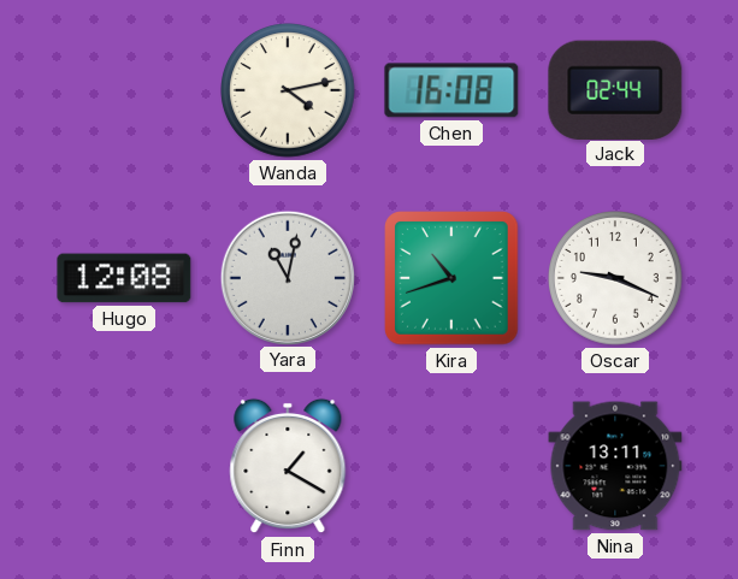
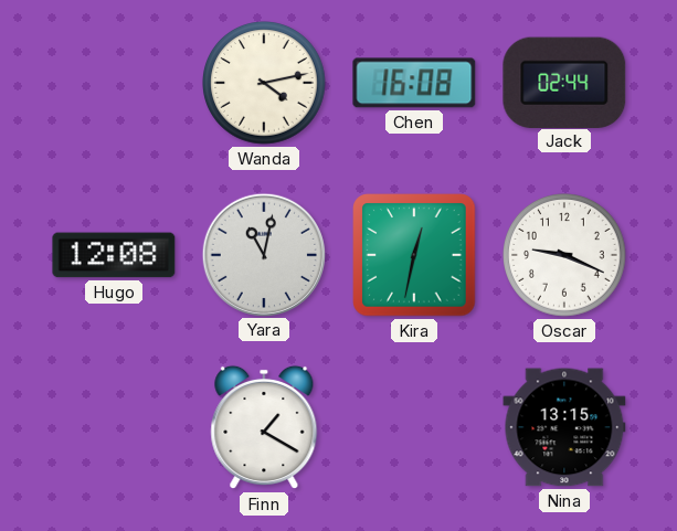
Kira: 10:42 -> 12:32
Nina: 13:11 -> 13:15
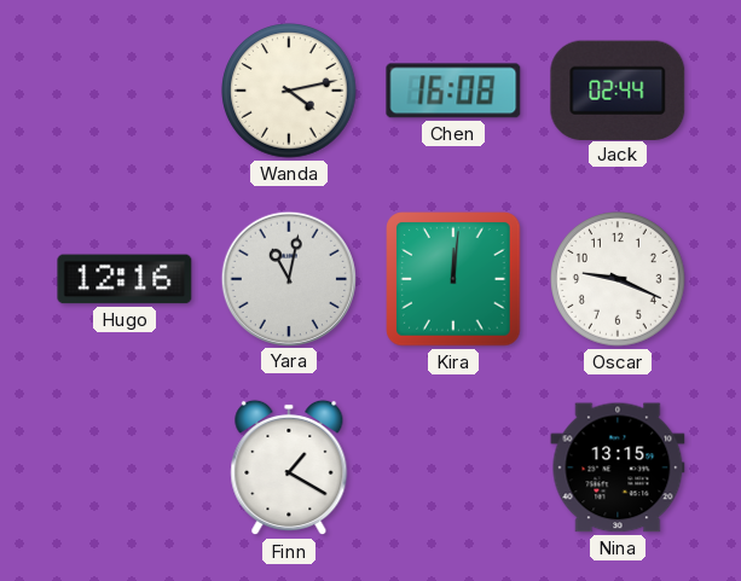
Hugo: 12:08 -> 12:16
Kira: 12:32 -> 12:01
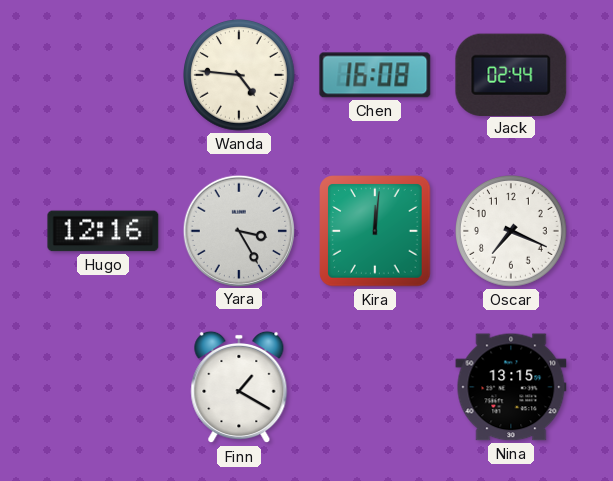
Wanda: 4:13 -> 4:46
Yara: 11:02 -> 3:25
Oscar: 9:19 -> 7:19
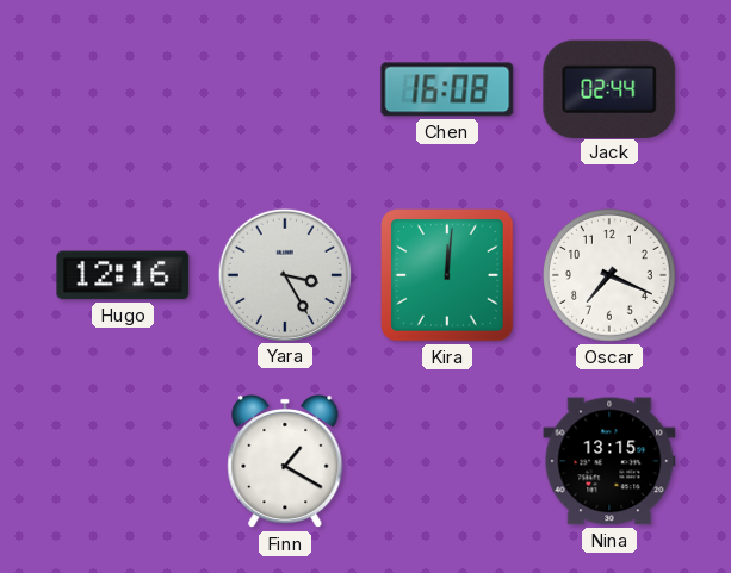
Wanda: 4:46 -> none
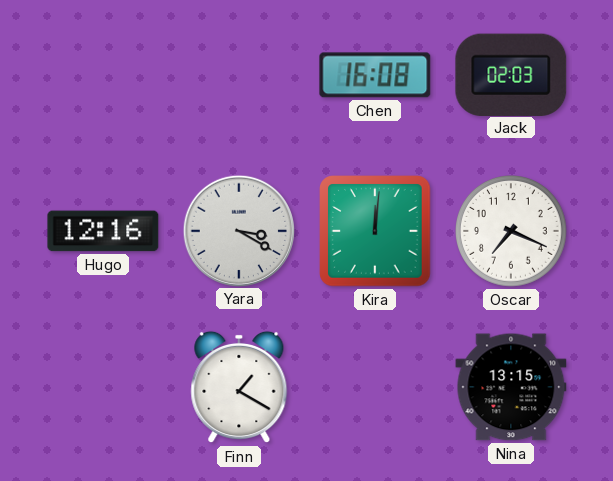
Jack: 02:44 -> 02:03
Yara: 3:25 -> 3:20
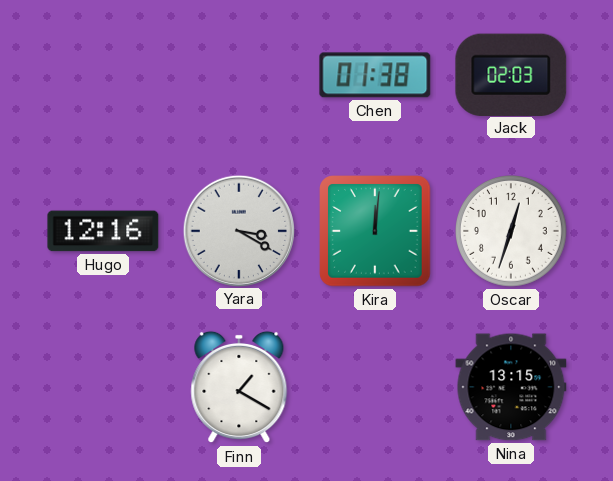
Chen: 16:08 -> 01:38
Oscar: 7:19 -> 12:33
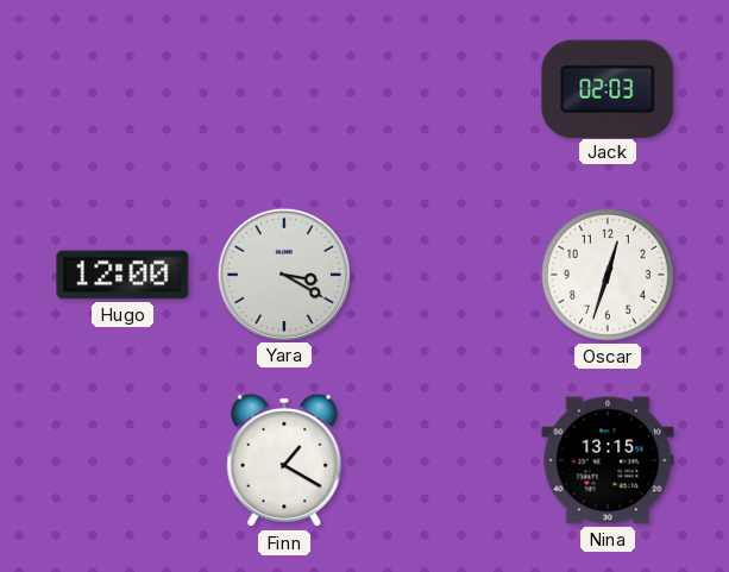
Chen: 01:38 -> none
Hugo: 12:16 -> 12:00
Kira: 12:01 -> none
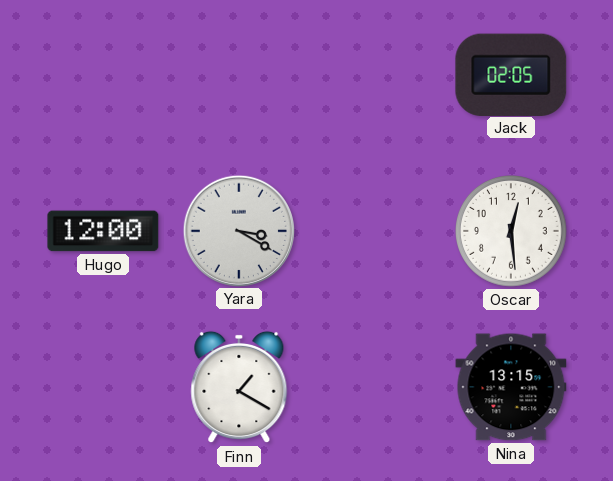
Jack: 02:03 -> 02:05
Oscar: 12:33 -> 12:29
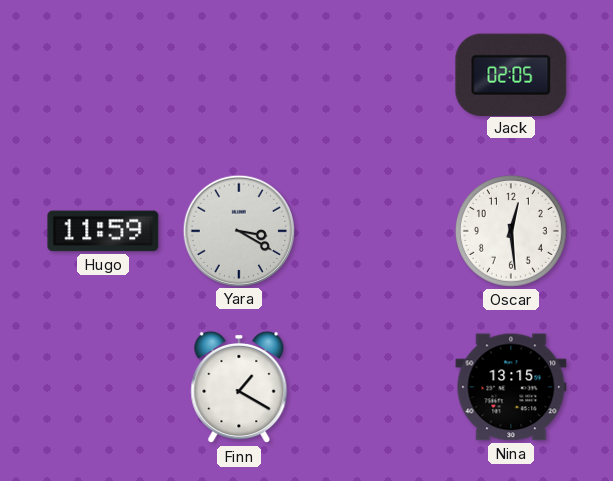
Hugo: 12:00 -> 11:59
